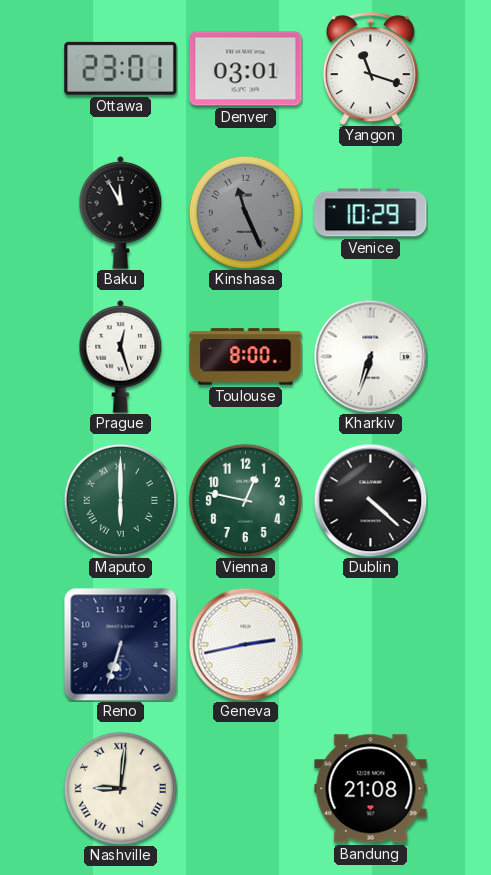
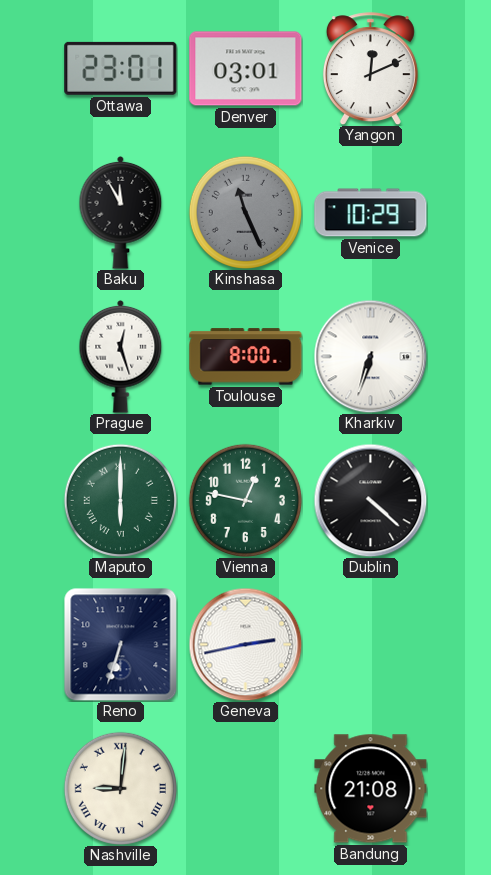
Yangon: 11:18 -> 12:11
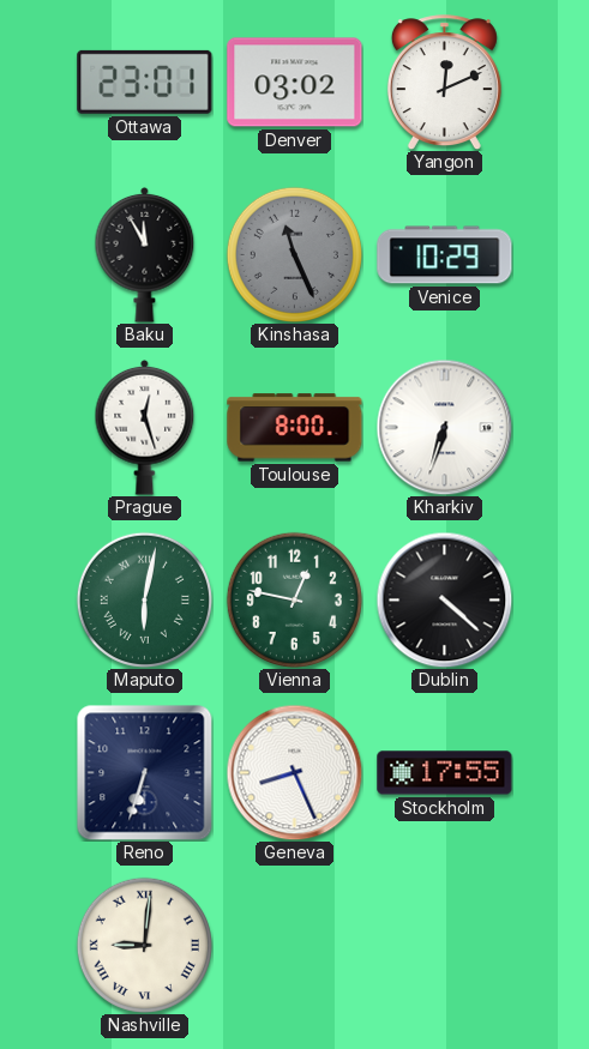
Denver: 03:01 -> 03:02
Maputo: 6:00 -> 6:02
Geneva: 2:43 -> 8:26
Stockholm: none -> 17:55
Bandung: 21:08 -> none
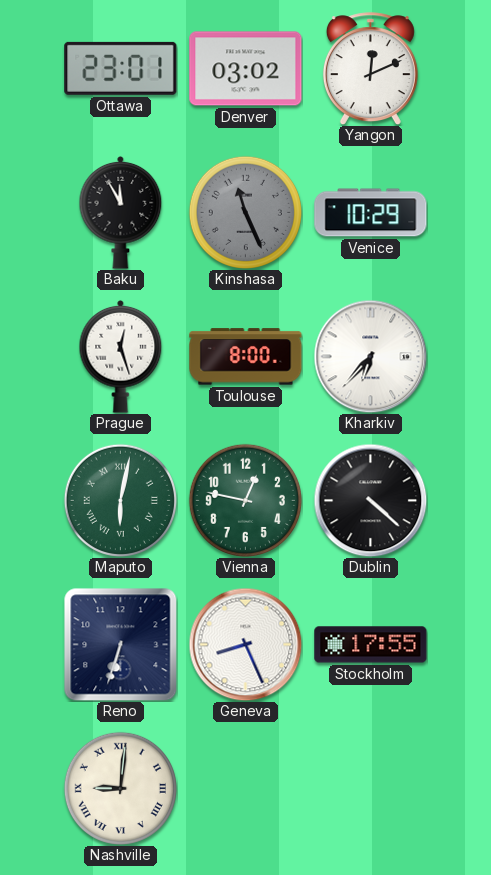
Kharkiv: 6:33 -> 6:37
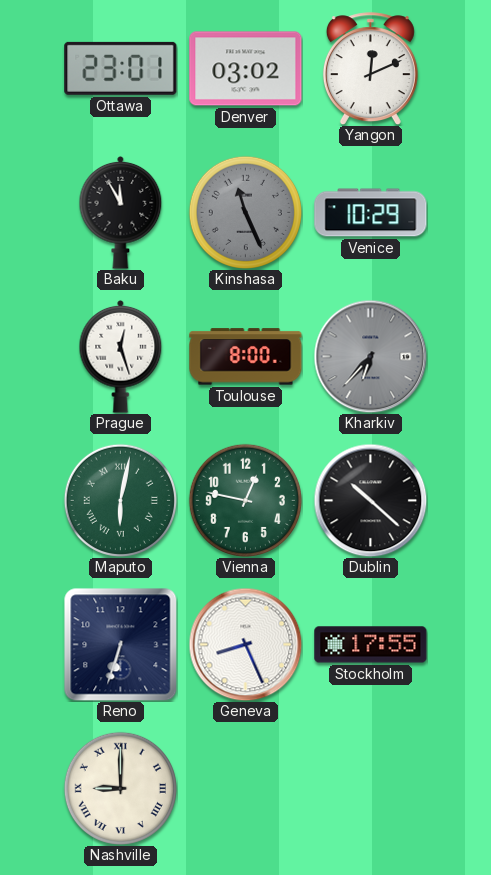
Kharkiv dial: white -> grey
Dublin: 4:22 -> 10:22
Nashville: 9:01 -> 9:00
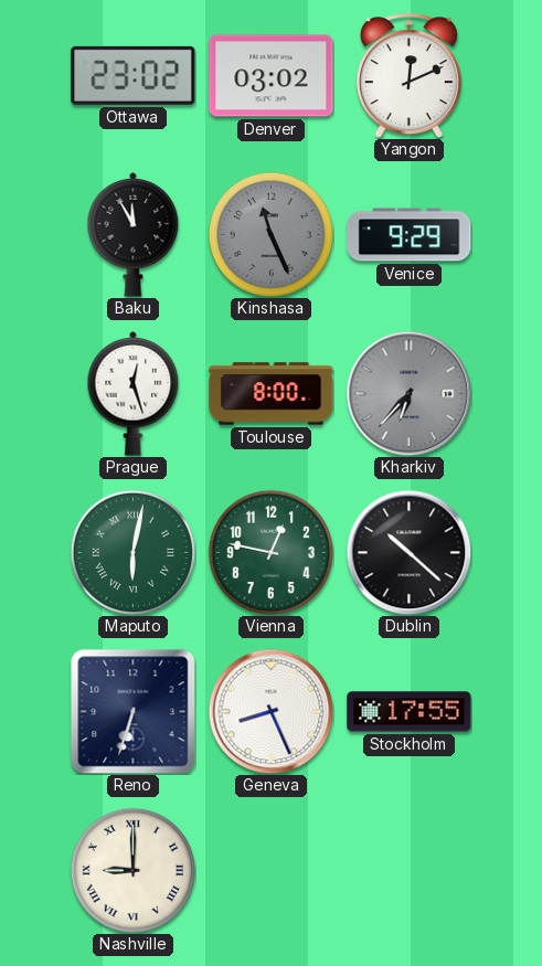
Ottawa: 23:01 -> 23:02
Venice: 10:29 -> 9:29
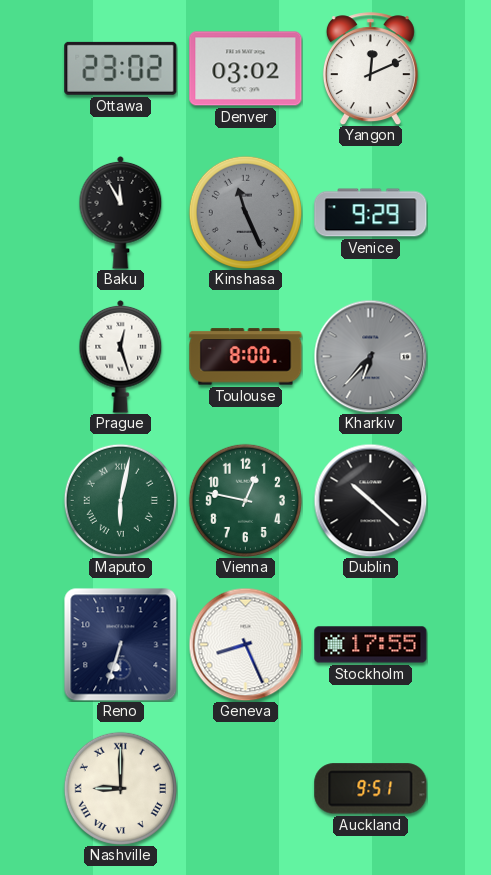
Auckland: none -> 9:51
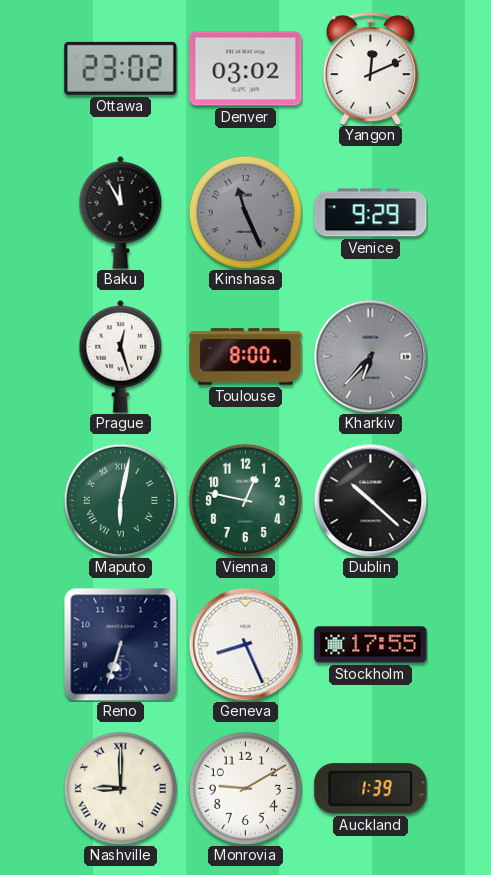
Monrovia: none -> 9:10
Auckland: 9:51 -> 1:39
